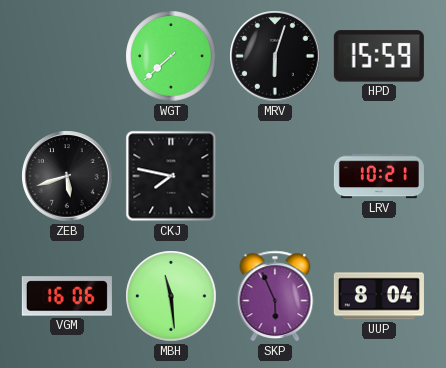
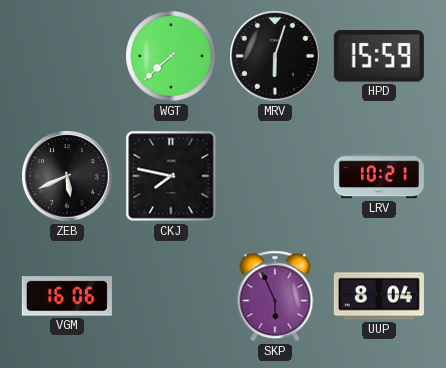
ZEB: 5:42 -> 5:41
MBH: 11:29 -> none
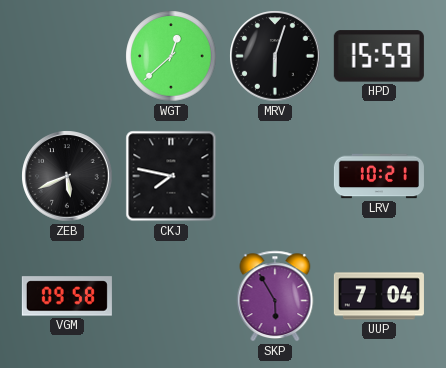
WGT: 7:38 -> 12:38
VGM: 16:06 -> 09:58
SKP: 5:56 -> 5:55
UUP: 8:04 -> 7:04
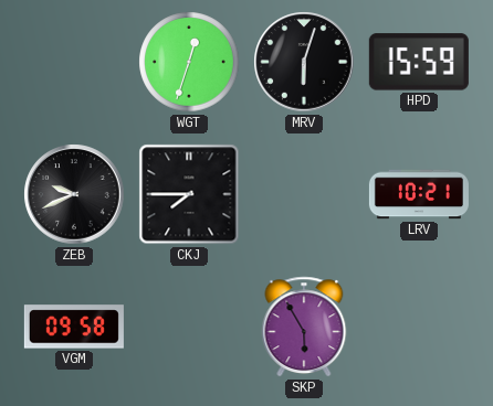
WGT: 12:38 -> 12:33
ZEB: 5:41 -> 9:41
CKJ: 7:47 -> 7:45
UUP: 7:04 -> none
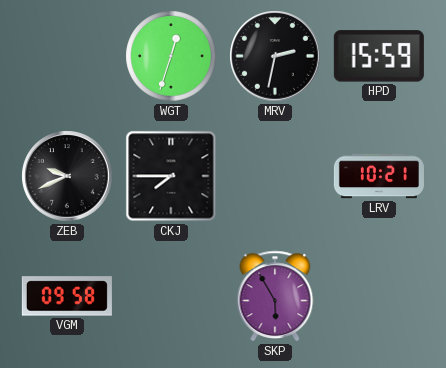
MRV: 6:03 -> 2:32
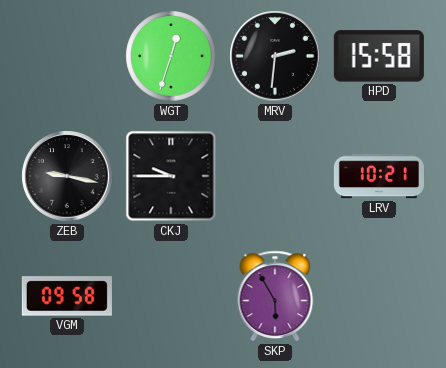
MRV: 2:32 -> 2:31
HPD: 15:59 -> 15:58
ZEB: 9:41 -> 9:17
CKJ: 7:45 -> 9:45
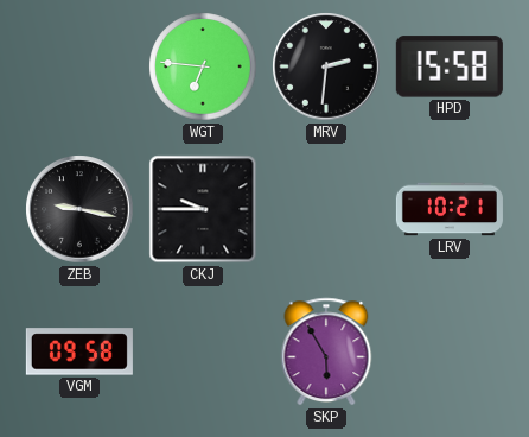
WGT: 12:33 -> 6:46
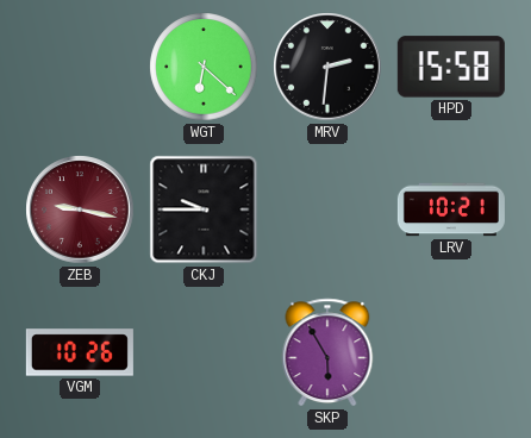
WGT: 6:46 -> 6:22
ZEB dial: black -> burgundy
VGM: 09:58 -> 10:26
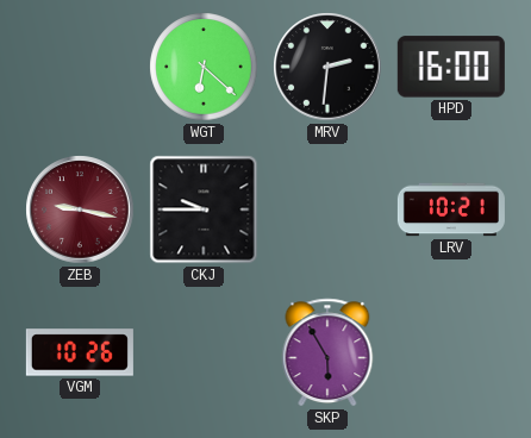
HPD: 15:58 -> 16:00
